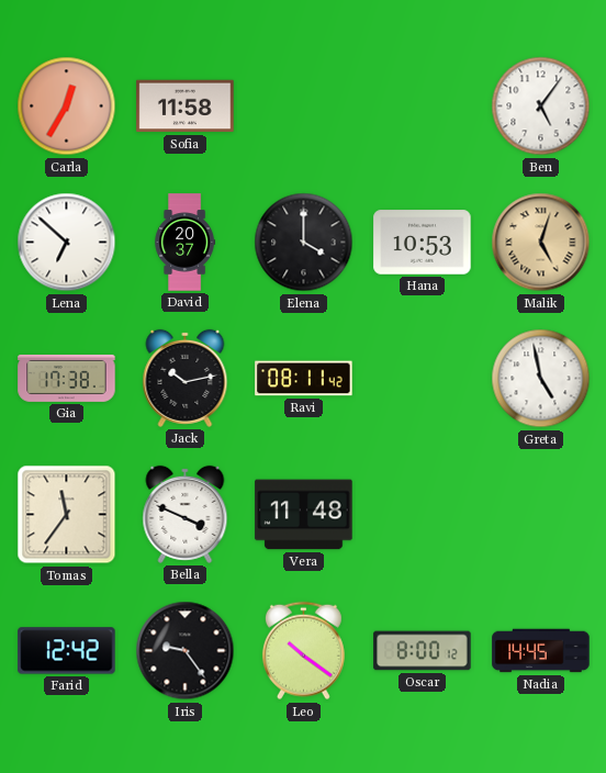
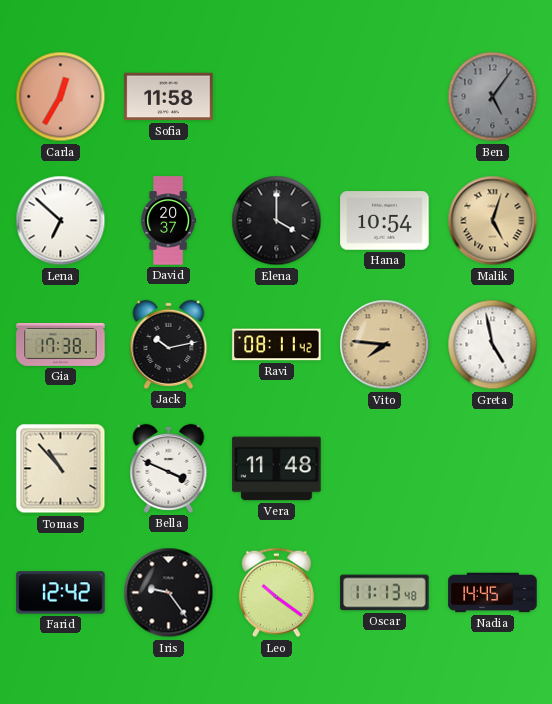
Ben dial: white -> grey
Hana: 10:53 -> 10:54
Vito: none -> 7:46
Tomas: 11:36 -> 10:53
Oscar: 8:00 -> 11:13
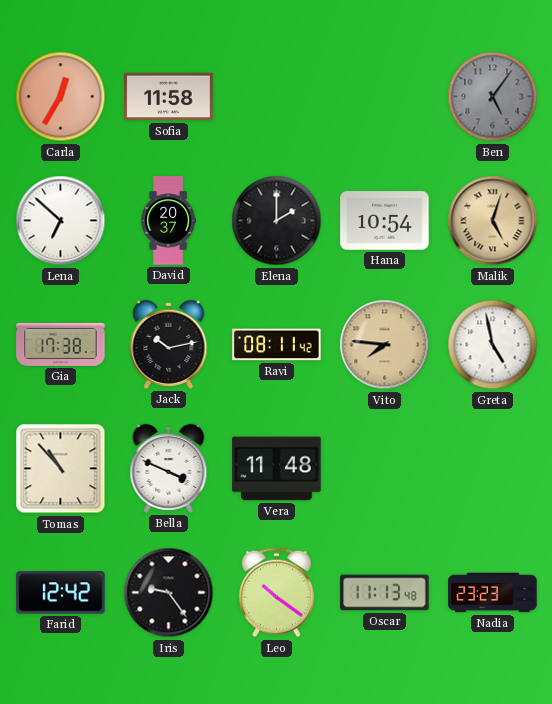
Elena: 4:00 -> 2:00
Nadia: 14:45 -> 23:23
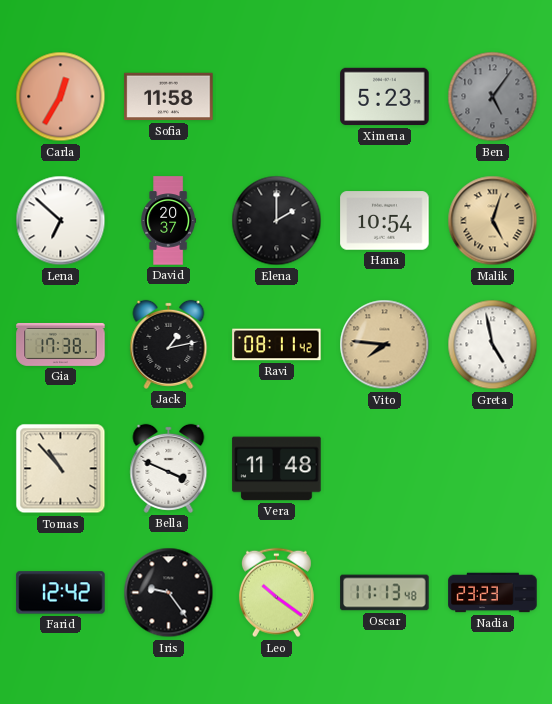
Ximena: none -> 5:23
Jack: 10:13 -> 1:13
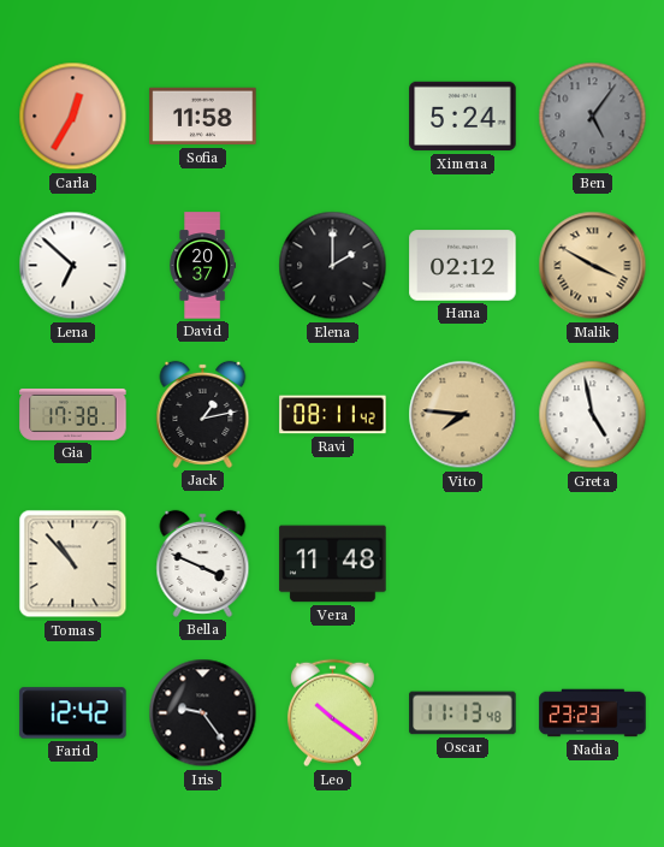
Ximena: 5:23 -> 5:24
Hana: 10:54 -> 02:12
Malik: 5:03 -> 3:50
